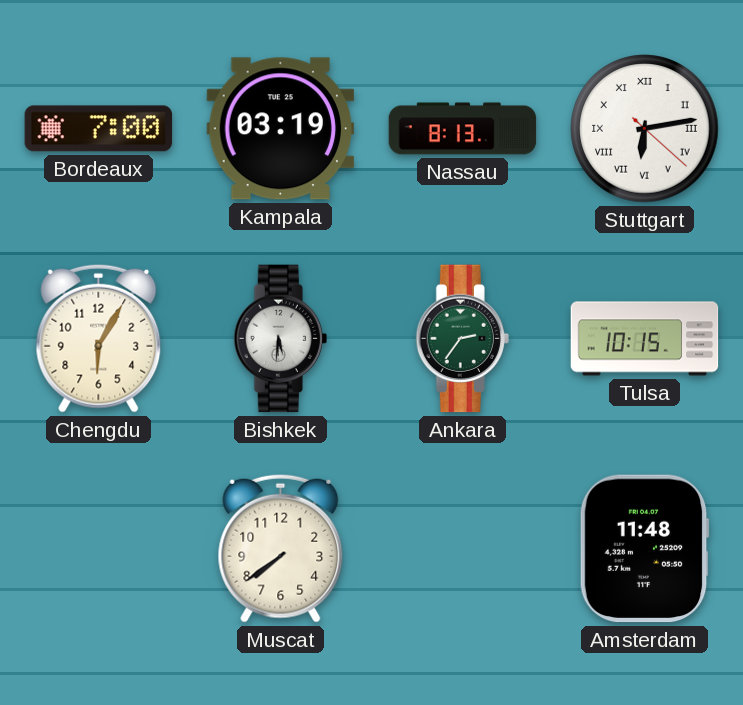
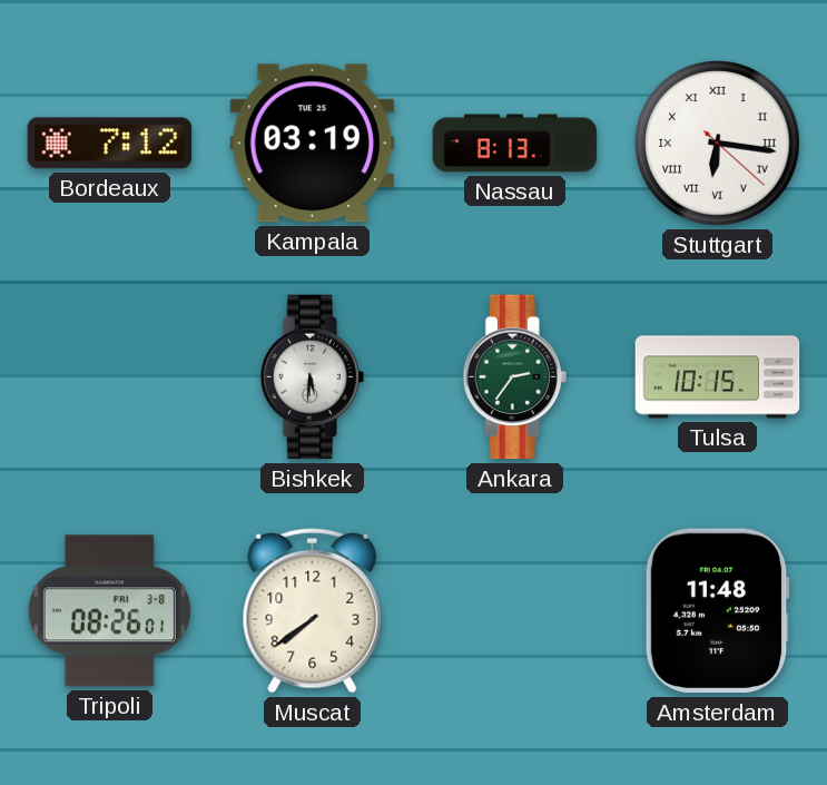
Bordeaux: 7:00 -> 7:12
Stuttgart: 6:13 -> 6:16
Chengdu: 6:05 -> none
Tripoli: none -> 08:26
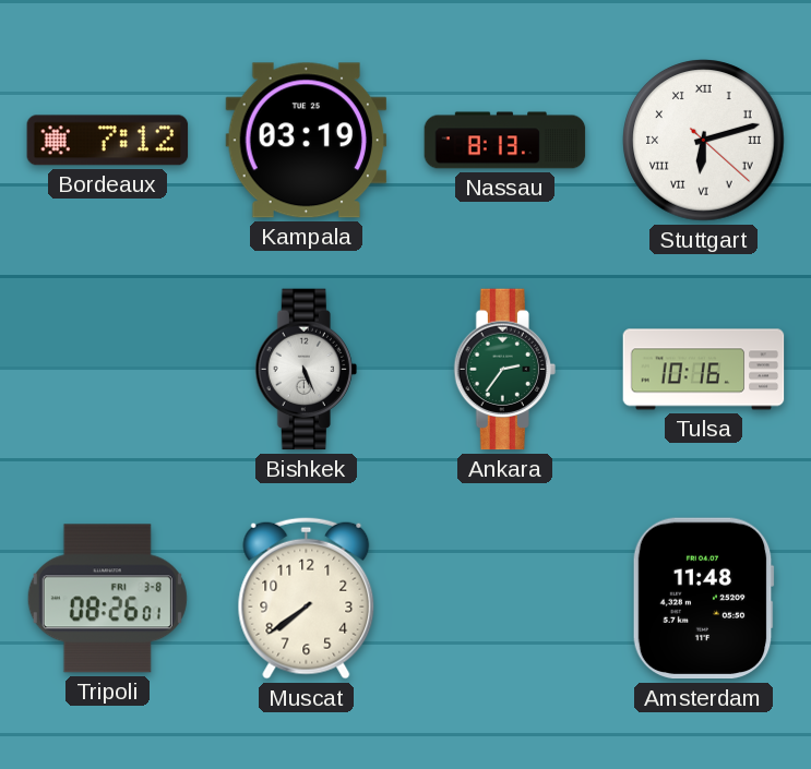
Stuttgart: 6:16 -> 6:12
Bishkek: 5:31 -> 5:26
Tulsa: 10:15 -> 10:16
